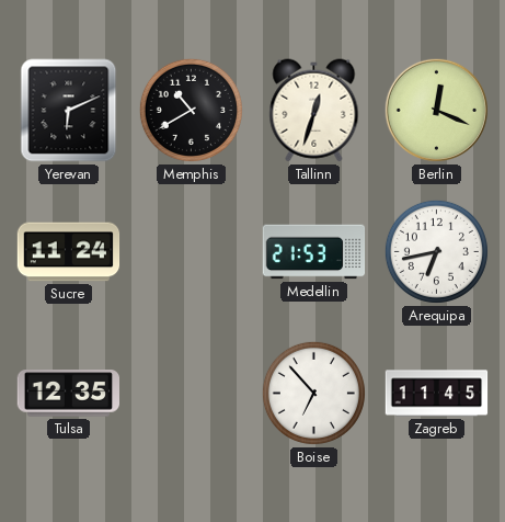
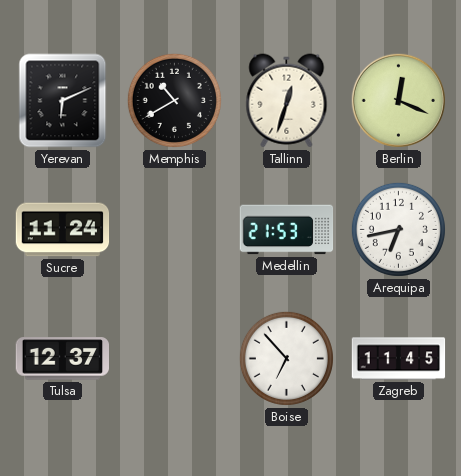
Tulsa: 12:35 -> 12:37
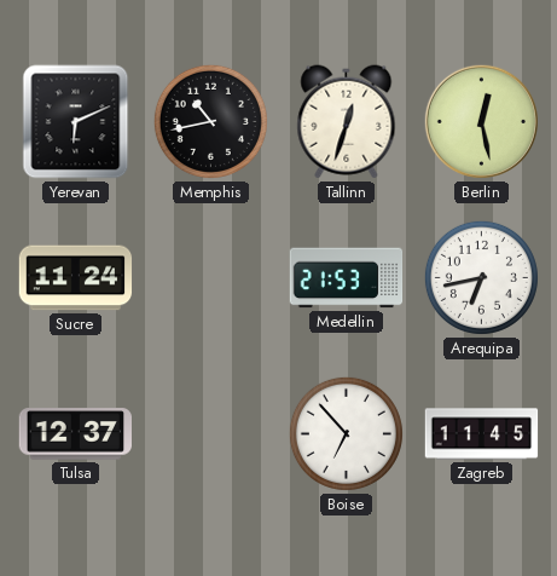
Memphis: 10:40 -> 10:43
Berlin: 12:19 -> 12:28
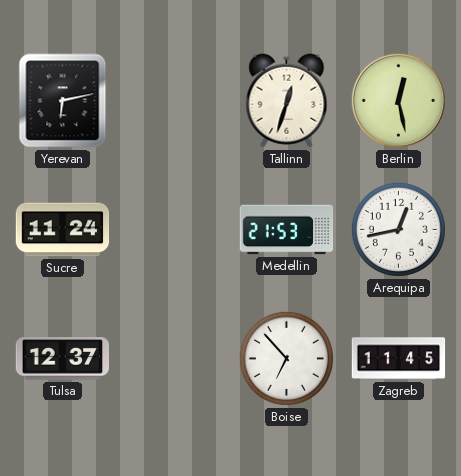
Yerevan: 6:11 -> 6:13
Memphis: 10:43 -> none
Arequipa: 6:43 -> 12:43
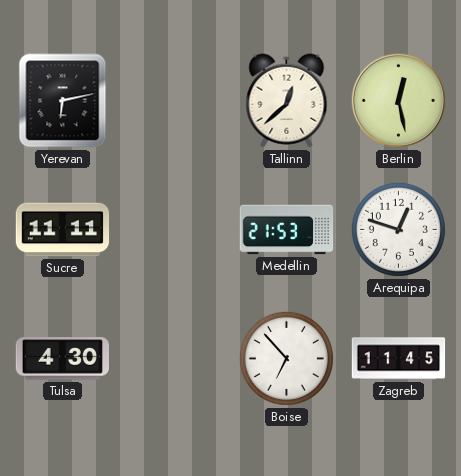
Tallinn: 12:33 -> 12:38
Sucre: 11:24 -> 11:11
Arequipa: 12:43 -> 12:48
Tulsa: 12:37 -> 4:30
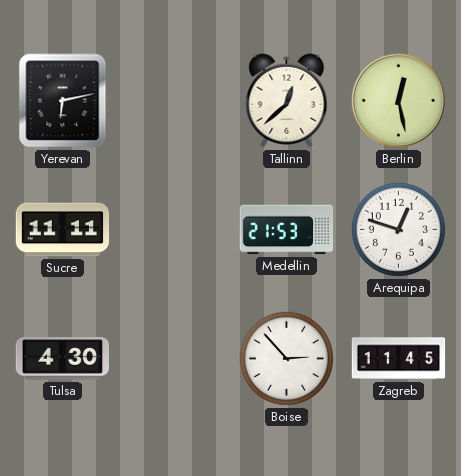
Boise: 6:53 -> 2:53
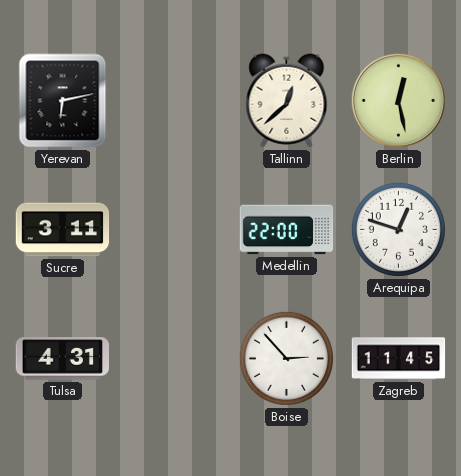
Sucre: 11:11 -> 3:11
Medellin: 21:53 -> 22:00
Tulsa: 4:30 -> 4:31
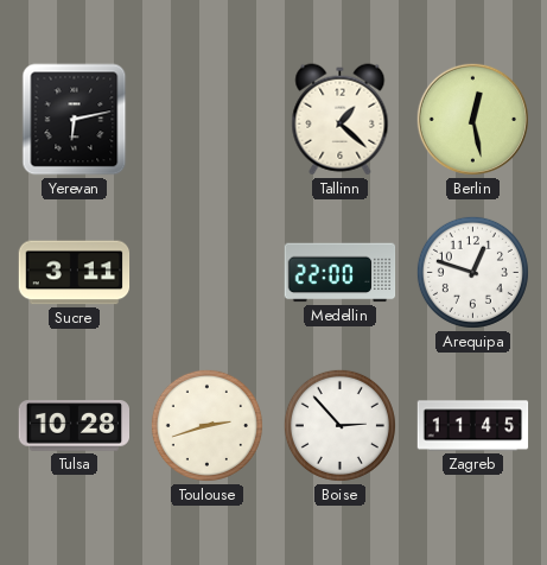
Tallinn: 12:38 -> 1:22
Tulsa: 4:31 -> 10:28
Toulouse: none -> 2:42
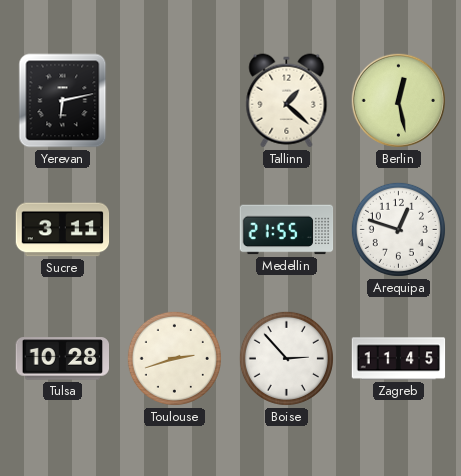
Medellin: 22:00 -> 21:55
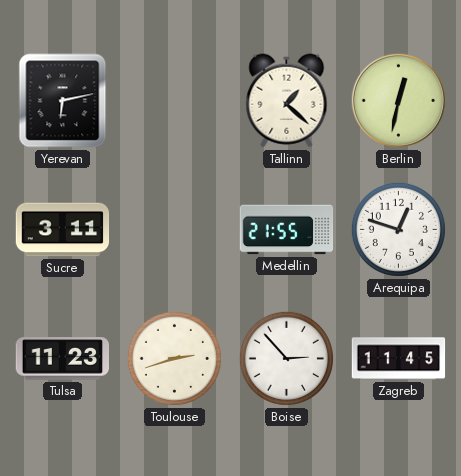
Berlin: 12:28 -> 12:32
Tulsa: 10:28 -> 11:23
